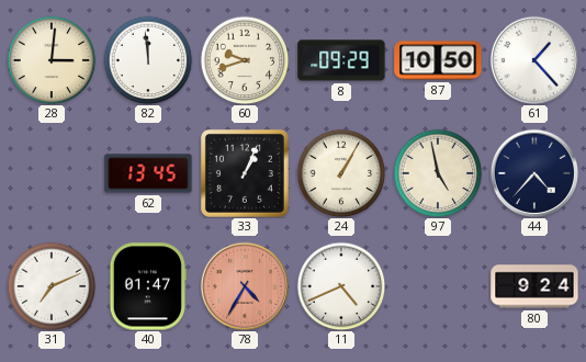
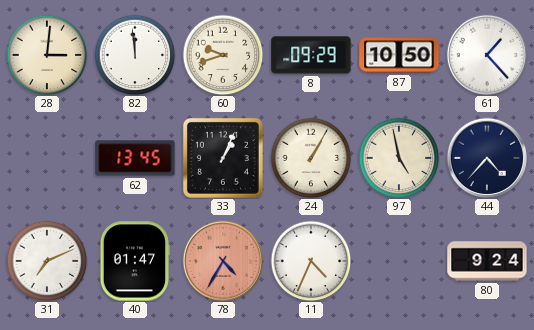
11: 4:41 -> 4:34
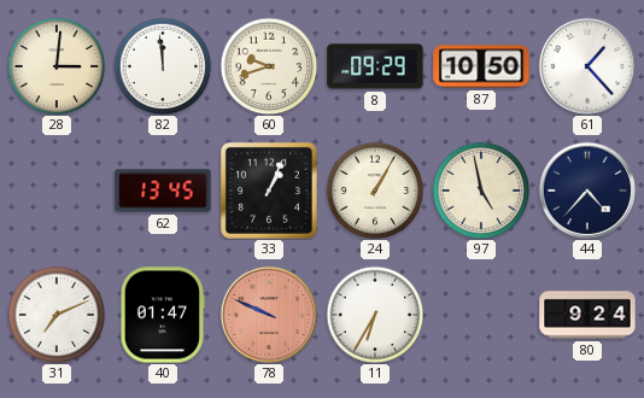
78: 4:35 -> 9:49
11: 4:34 -> 6:35
